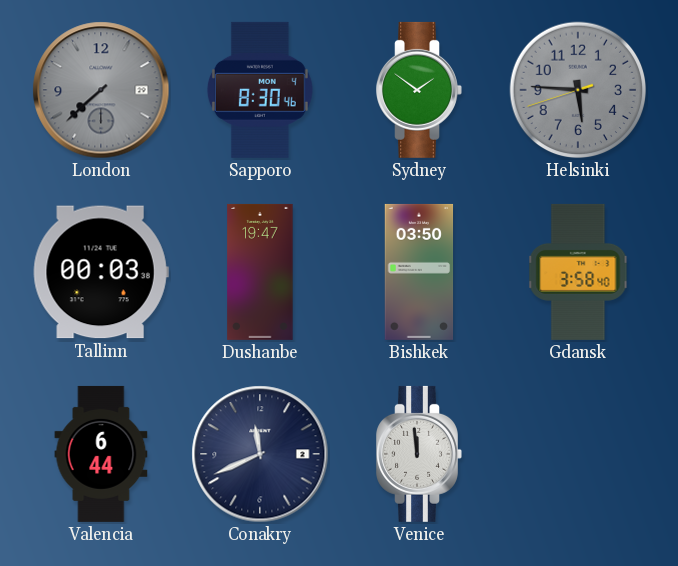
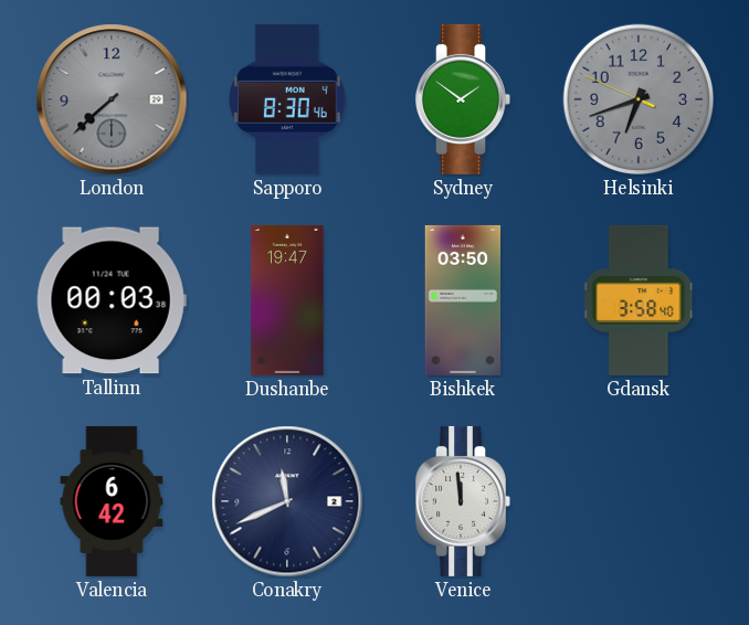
Helsinki: 5:45 -> 6:41
Valencia: 6:44 -> 6:42
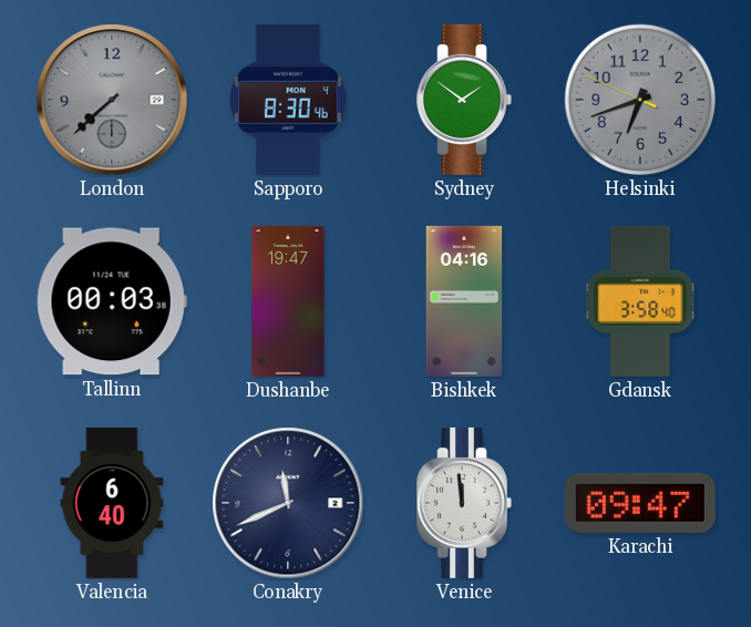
Bishkek: 03:50 -> 04:16
Valencia: 6:42 -> 6:40
Karachi: none -> 09:47
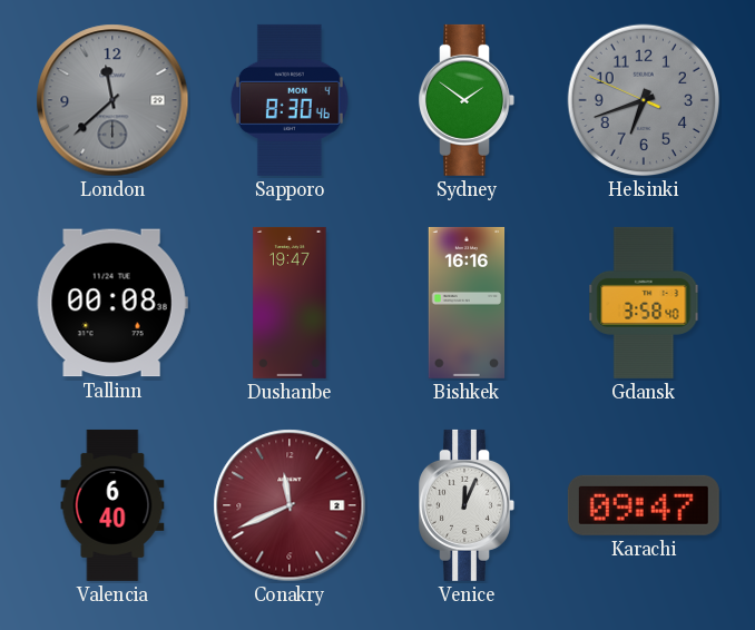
London: 7:38 -> 11:38
Tallinn: 00:03 -> 00:08
Bishkek: 04:16 -> 16:16
Conakry dial: navy -> burgundy
Venice: 11:59 -> 12:04
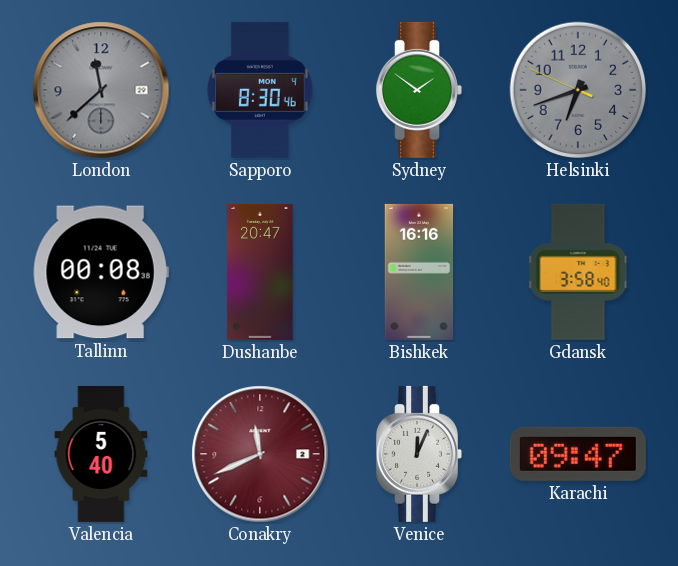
Dushanbe: 19:47 -> 20:47
Valencia: 6:40 -> 5:40
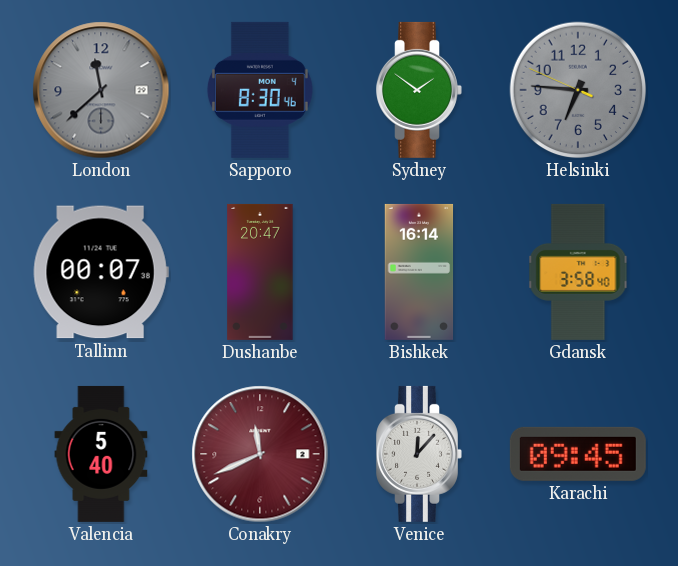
Helsinki: 6:41 -> 6:45
Tallinn: 00:08 -> 00:07
Bishkek: 16:16 -> 16:14
Venice: 12:04 -> 12:07
Karachi: 09:47 -> 09:45
